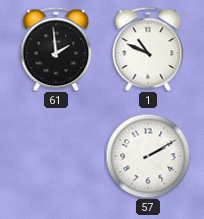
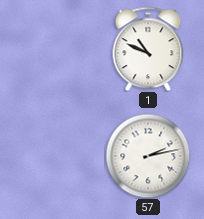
61: 1:59 -> none
57: 2:10 -> 2:13
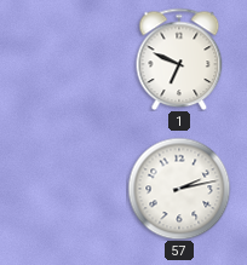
1: 10:49 -> 6:49
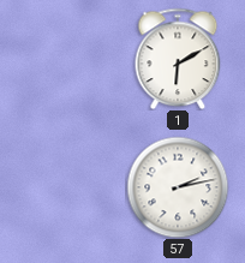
1: 6:49 -> 6:10
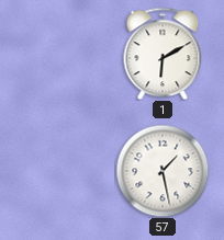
57: 2:13 -> 1:28
